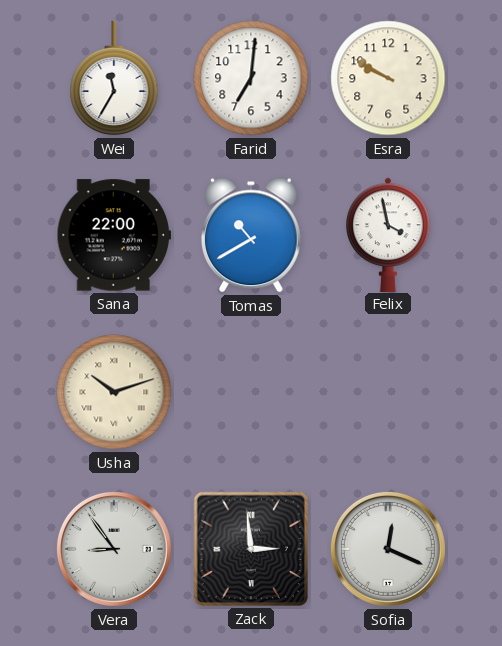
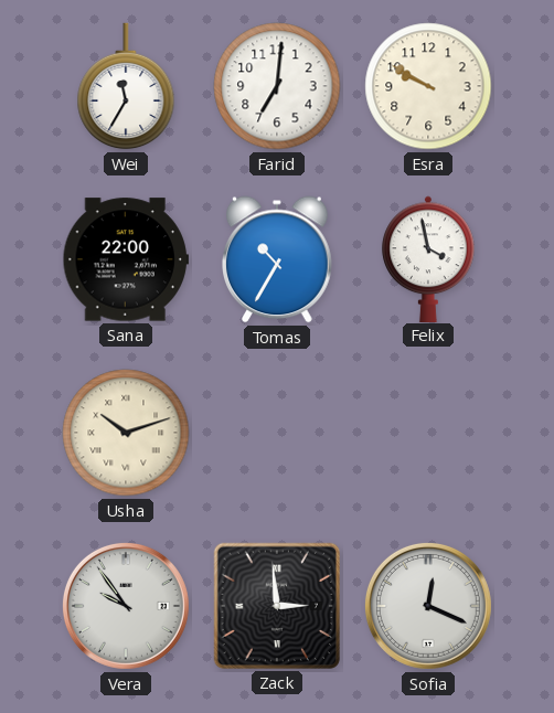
Tomas: 10:40 -> 10:35
Vera: 8:54 -> 9:54
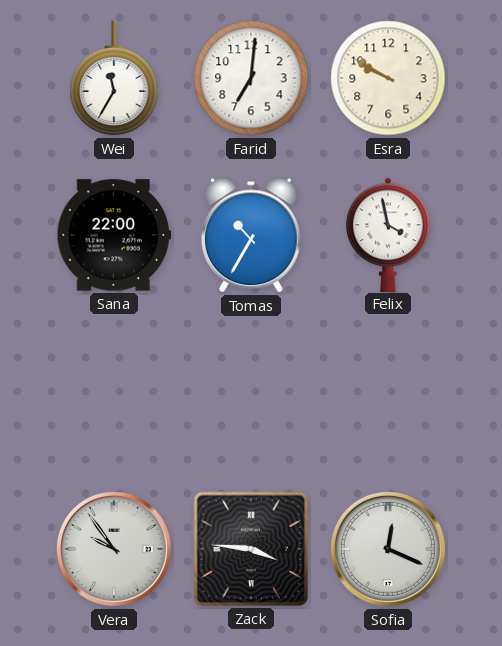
Usha: 10:12 -> none
Zack: 2:59 -> 3:46
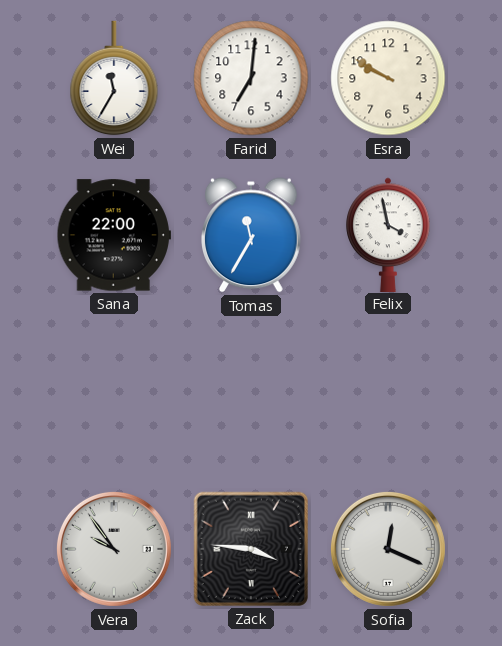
Tomas: 10:35 -> 11:35
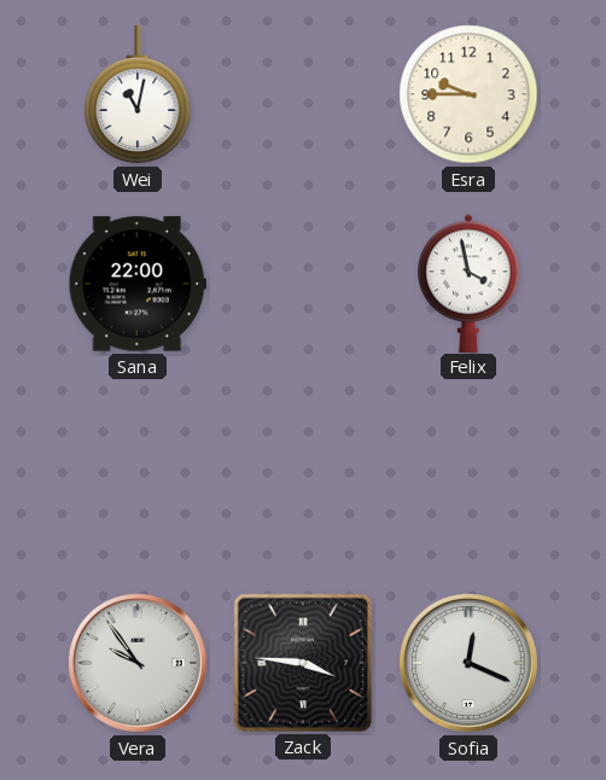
Wei: 11:35 -> 11:02
Farid: 7:01 -> none
Esra: 9:50 -> 9:45
Tomas: 11:35 -> none
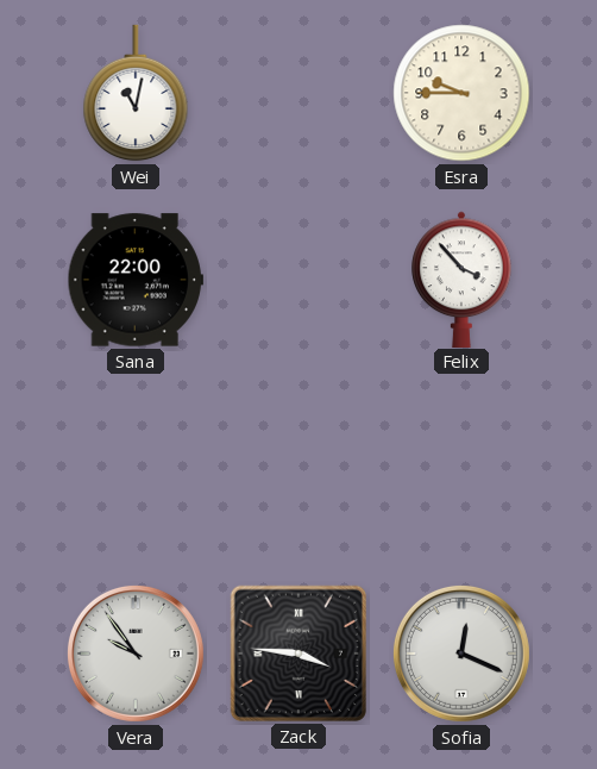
Felix: 3:58 -> 3:53
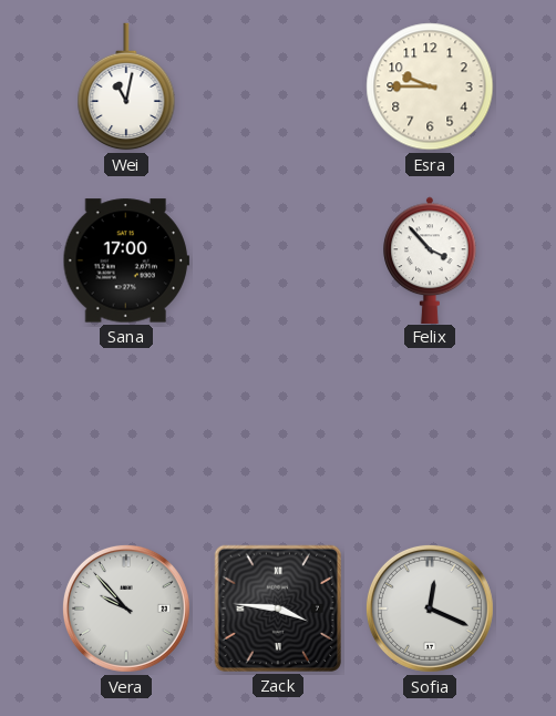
Sana: 22:00 -> 17:00
Vera: 9:54 -> 9:53
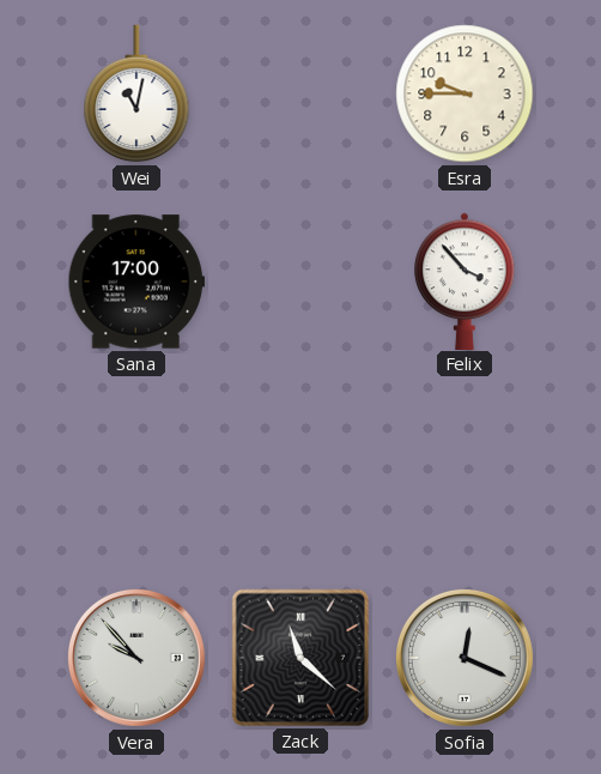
Zack: 3:46 -> 11:22
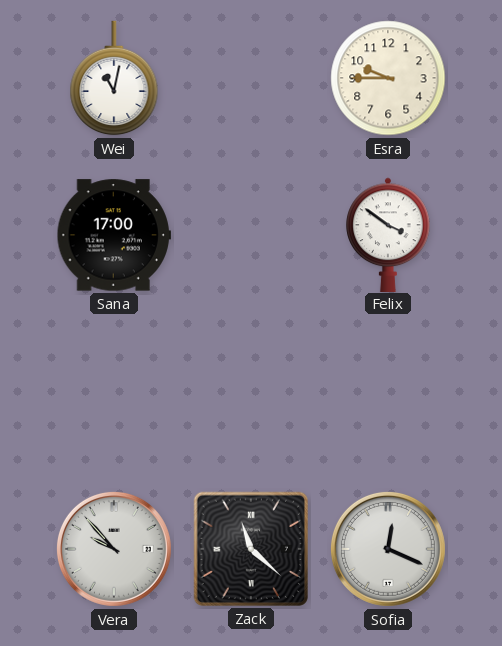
Felix: 3:53 -> 3:51
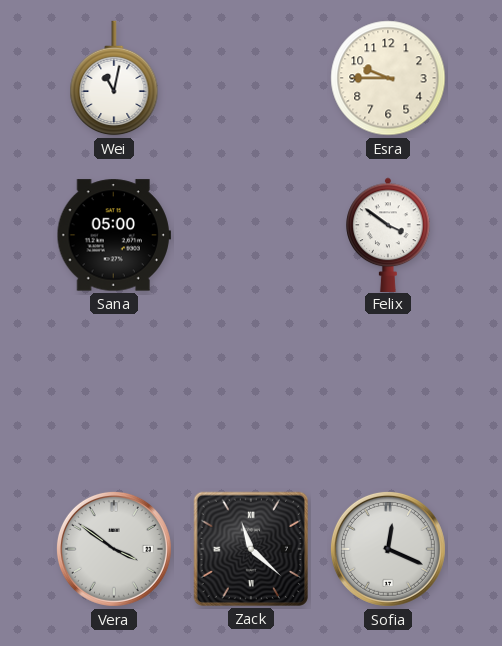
Sana: 17:00 -> 05:00
Vera: 9:53 -> 3:51
